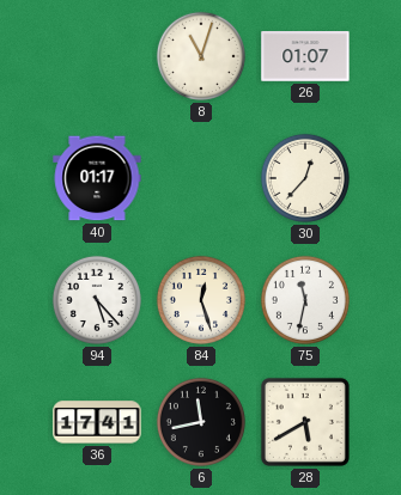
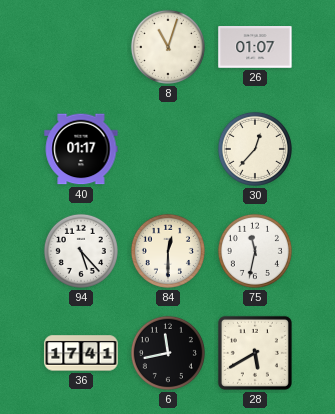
84: 12:27 -> 12:30
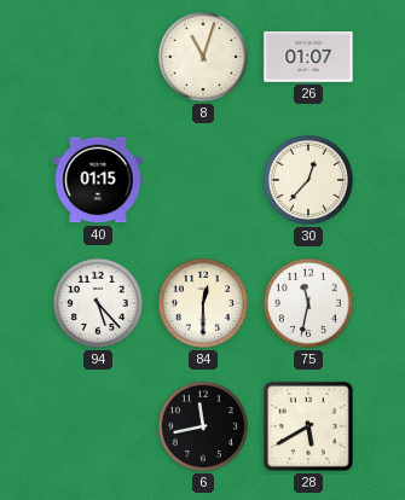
40: 01:17 -> 01:15
36: 17:41 -> none
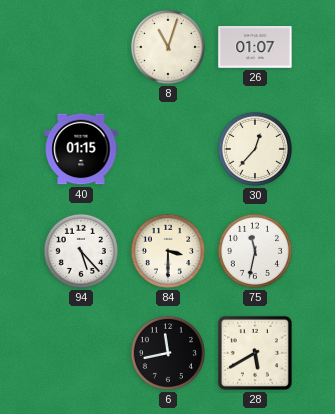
84: 12:30 -> 3:30
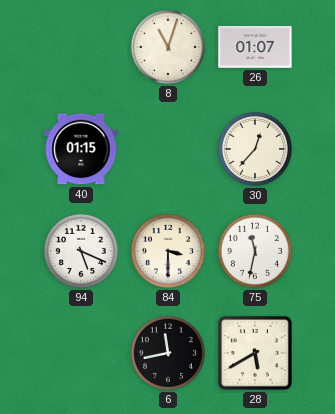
94: 5:23 -> 5:19
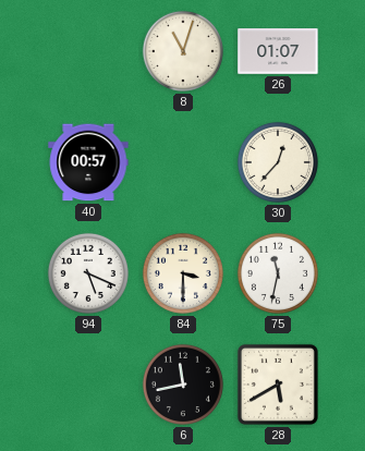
40: 01:15 -> 00:57
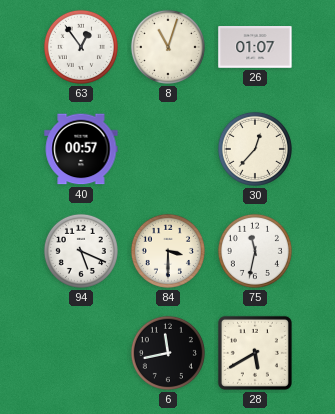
63: none -> 12:54
